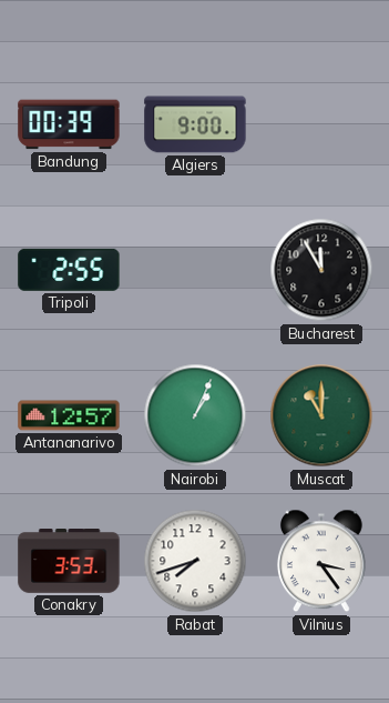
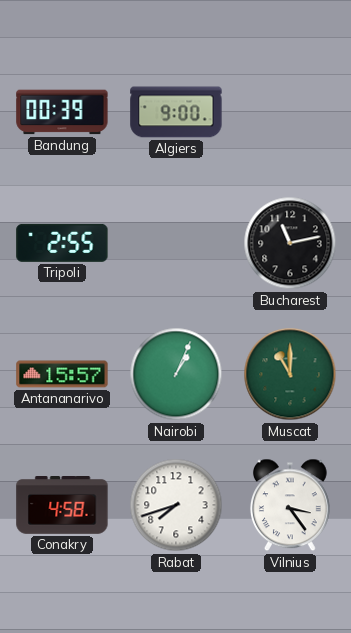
Bucharest: 11:55 -> 11:13
Antananarivo: 12:57 -> 15:57
Conakry: 3:53 -> 4:58
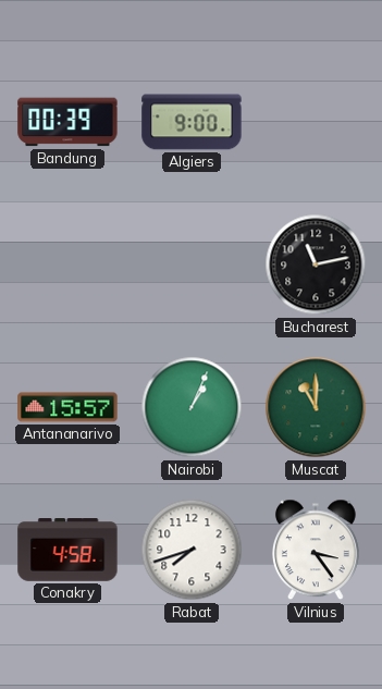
Tripoli: 2:55 -> none
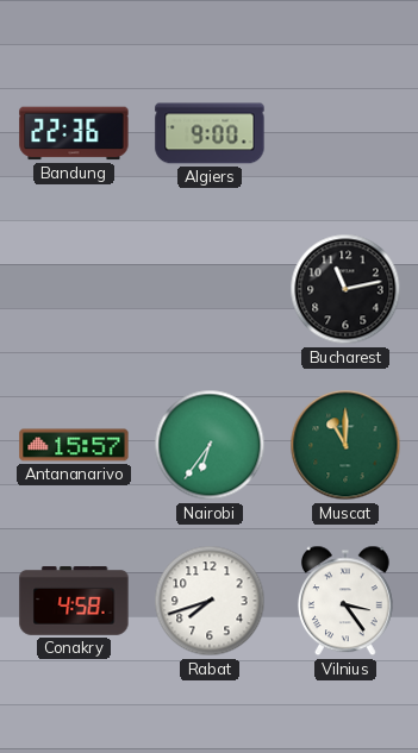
Bandung: 00:39 -> 22:36
Nairobi: 1:04 -> 6:36
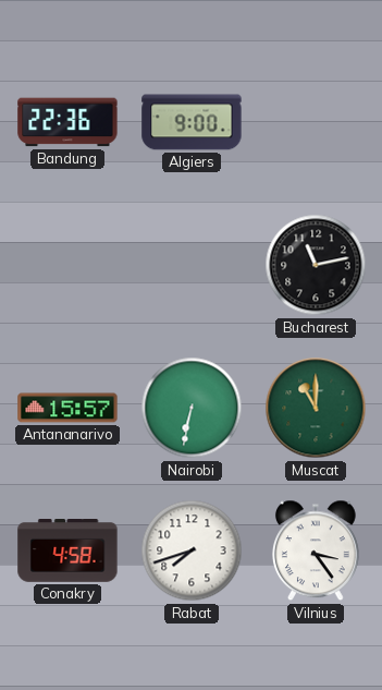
Nairobi: 6:36 -> 6:32
